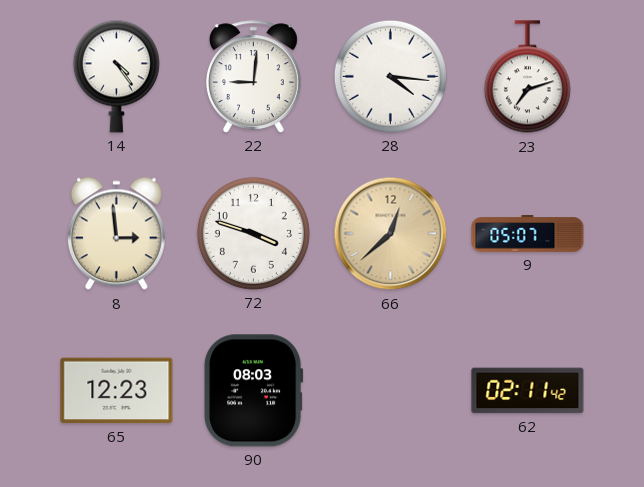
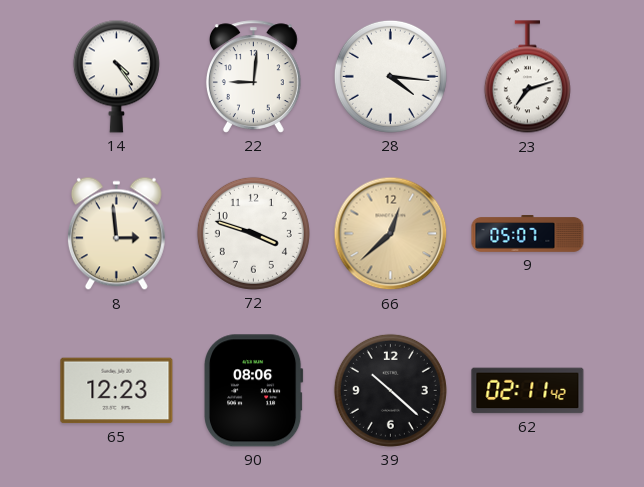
90: 08:03 -> 08:06
39: none -> 10:22
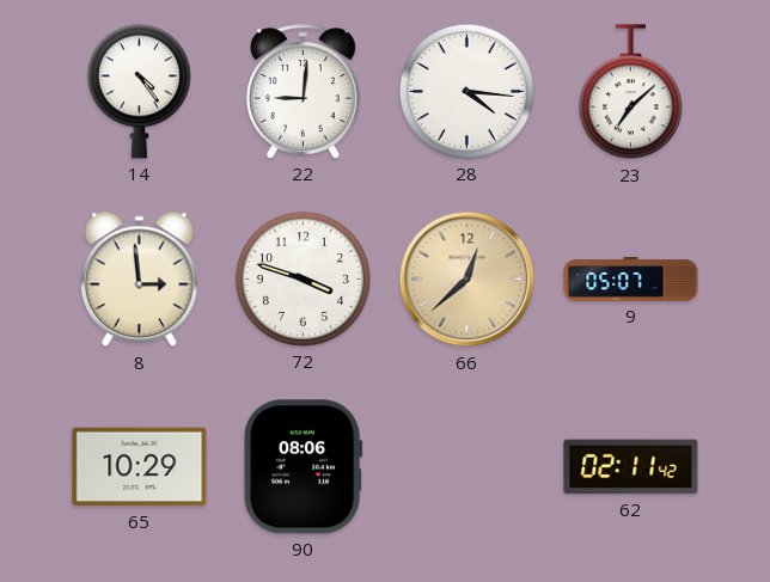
23: 7:12 -> 7:08
65: 12:23 -> 10:29
39: 10:22 -> none
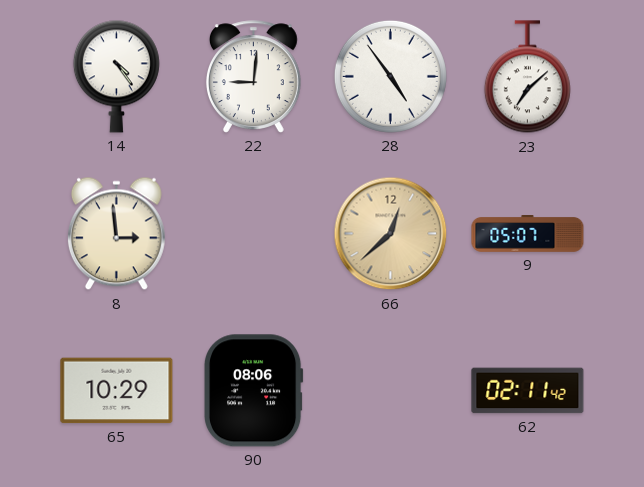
28: 4:16 -> 4:54
72: 3:48 -> none
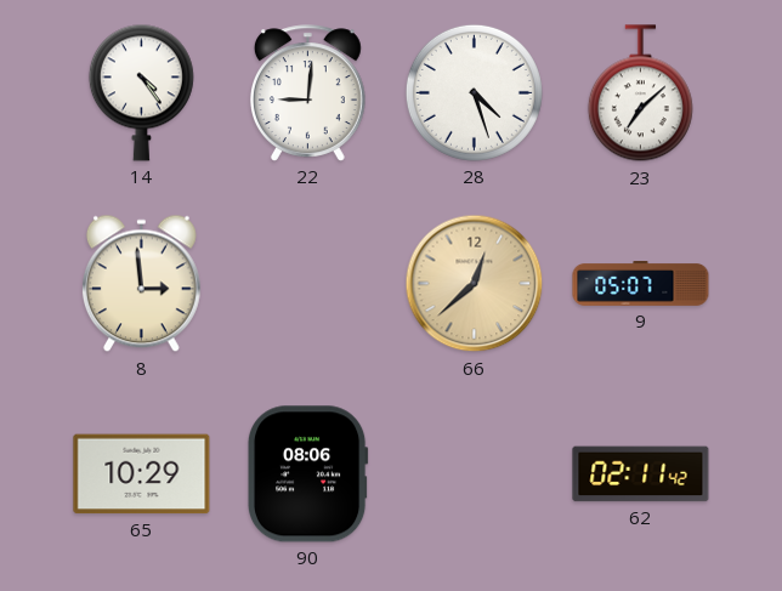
28: 4:54 -> 4:27
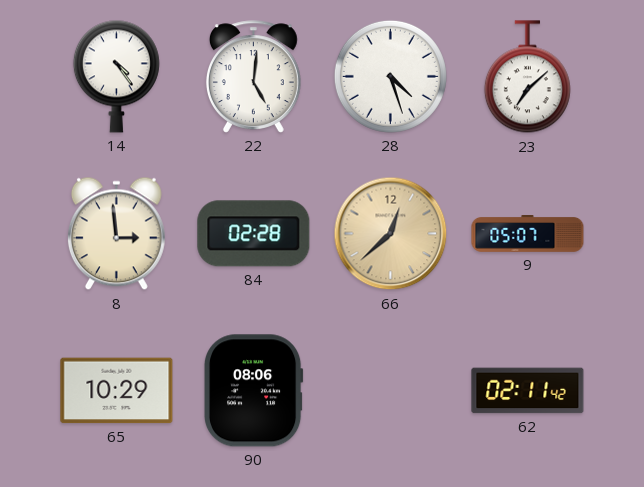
22: 9:01 -> 5:01
84: none -> 02:28
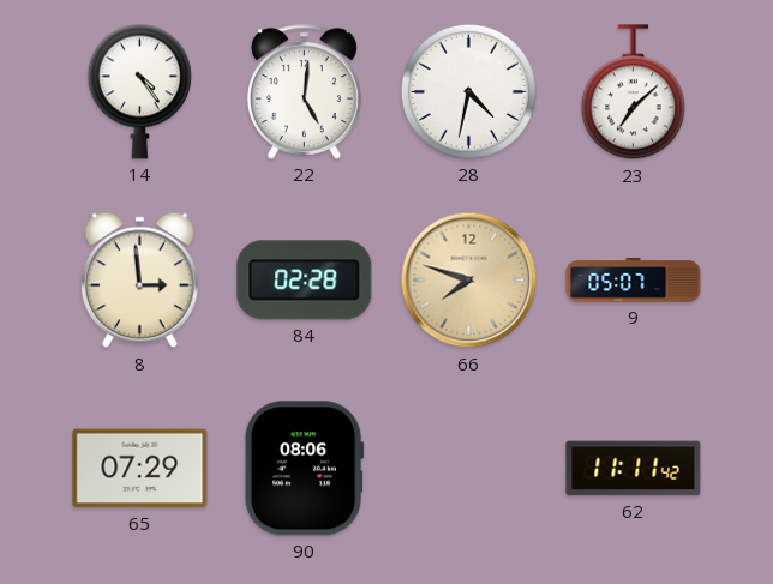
28: 4:27 -> 4:32
66: 12:38 -> 7:48
65: 10:29 -> 07:29
62: 02:11 -> 11:11
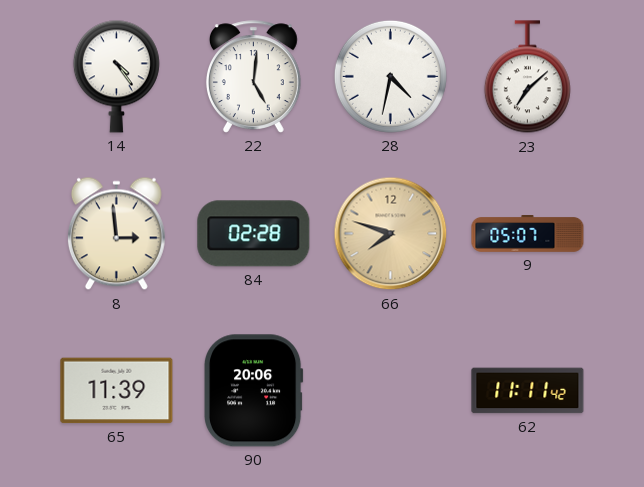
65: 07:29 -> 11:39
90: 08:06 -> 20:06
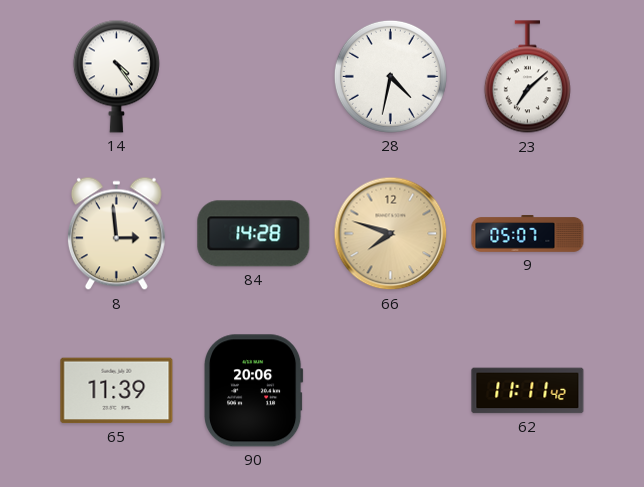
22: 5:01 -> none
84: 02:28 -> 14:28
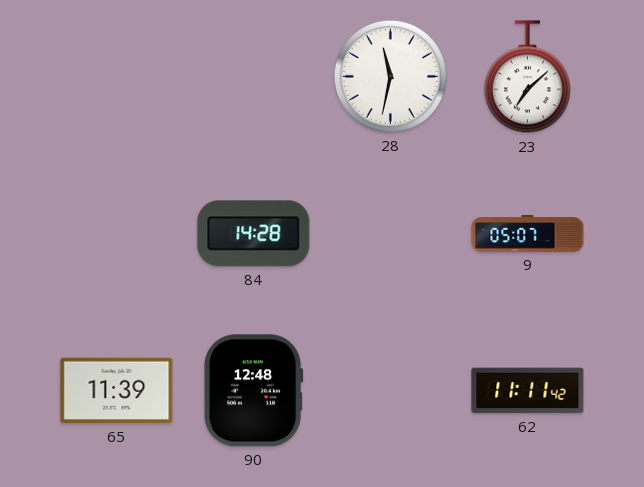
14: 4:24 -> none
28: 4:32 -> 11:32
8: 2:59 -> none
66: 7:48 -> none
90: 20:06 -> 12:48
